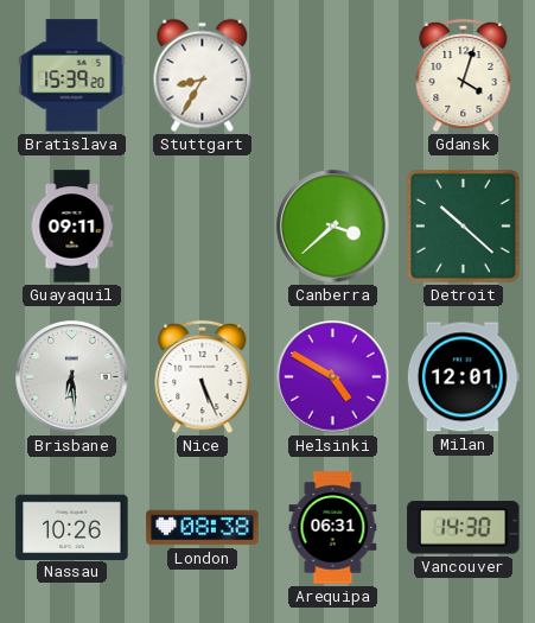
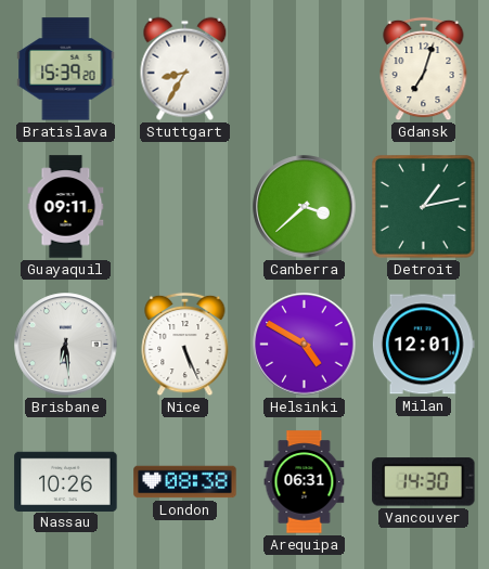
Gdansk: 4:03 -> 7:03
Detroit: 10:22 -> 1:13
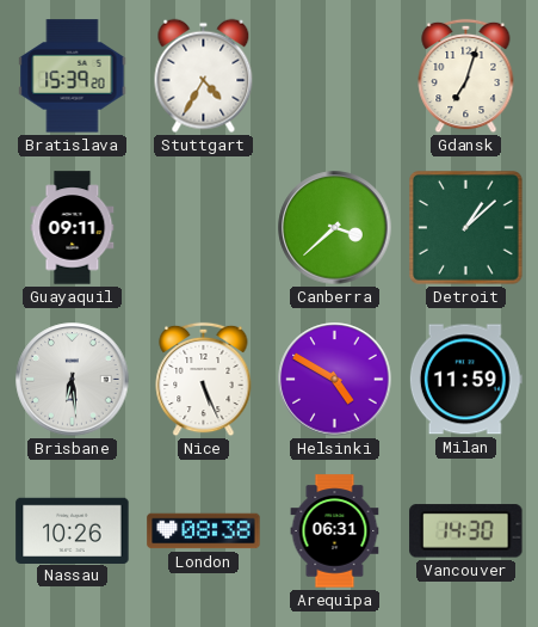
Stuttgart: 8:35 -> 4:35
Detroit: 1:13 -> 1:08
Milan: 12:01 -> 11:59
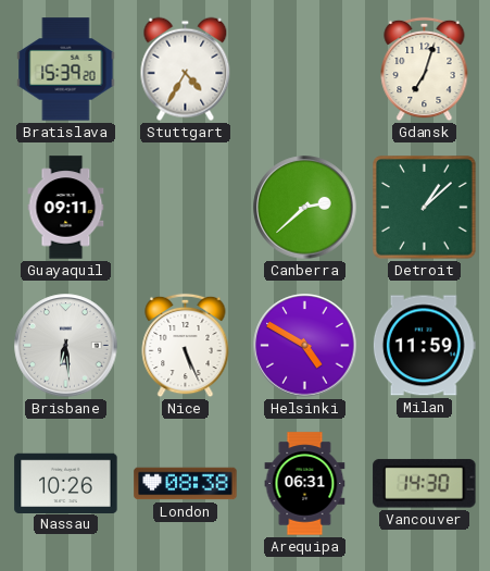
Canberra: 3:38 -> 2:38
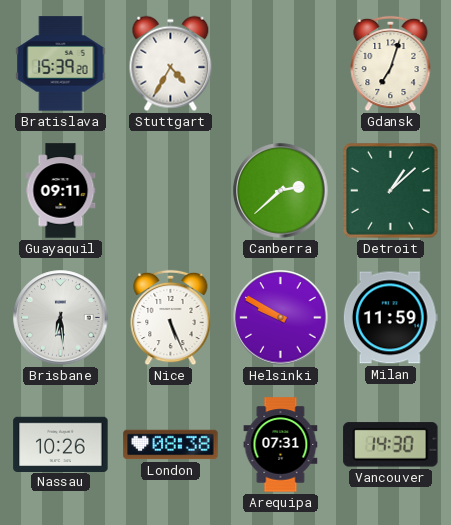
Helsinki: 4:50 -> 9:50
Arequipa: 06:31 -> 07:31
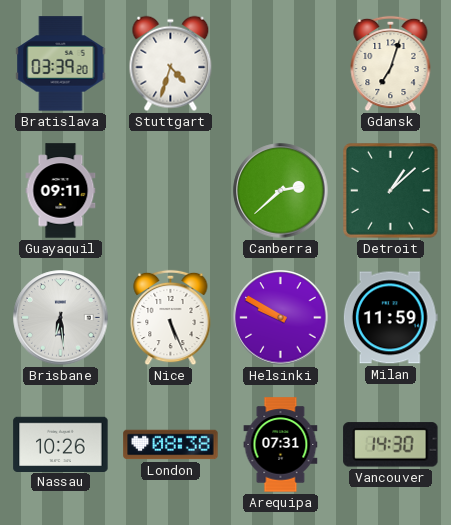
Bratislava: 15:39 -> 03:39
Stuttgart: 4:35 -> 4:33
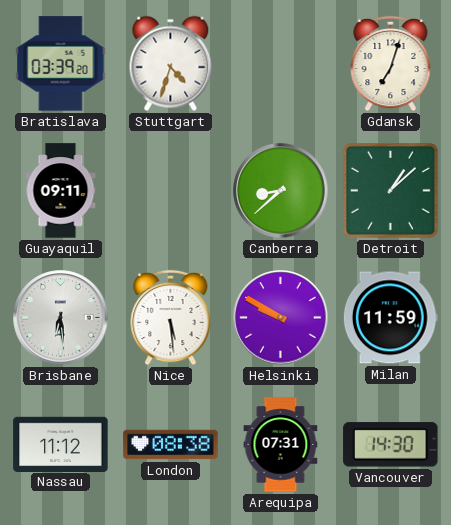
Canberra: 2:38 -> 8:38
Nice: 5:26 -> 5:29
Nassau: 10:26 -> 11:12
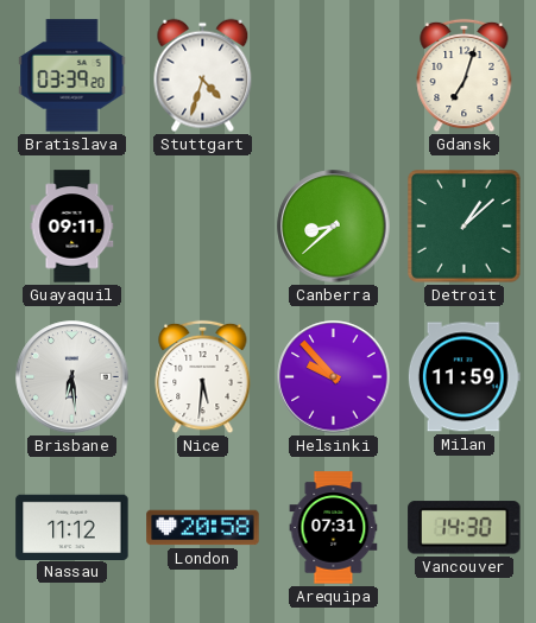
Nice: 5:29 -> 5:31
Helsinki: 9:50 -> 9:53
London: 08:38 -> 20:58
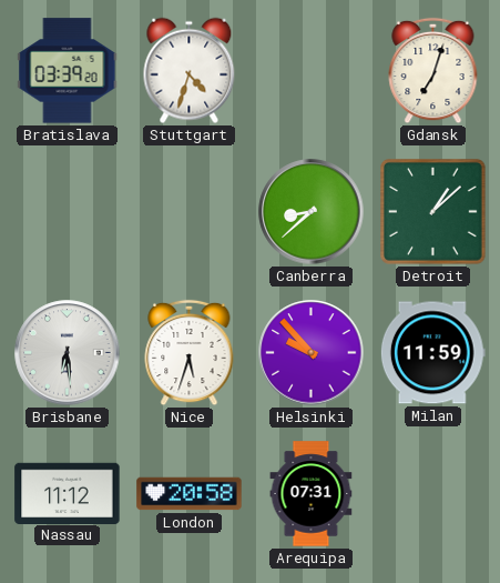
Guayaquil: 09:11 -> none
Nice: 5:31 -> 5:33
Vancouver: 14:30 -> none
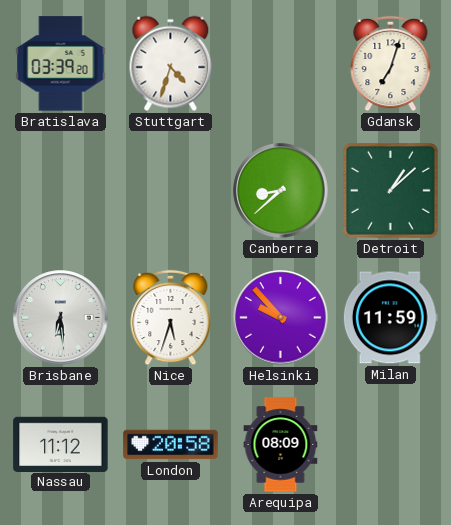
Arequipa: 07:31 -> 08:09
